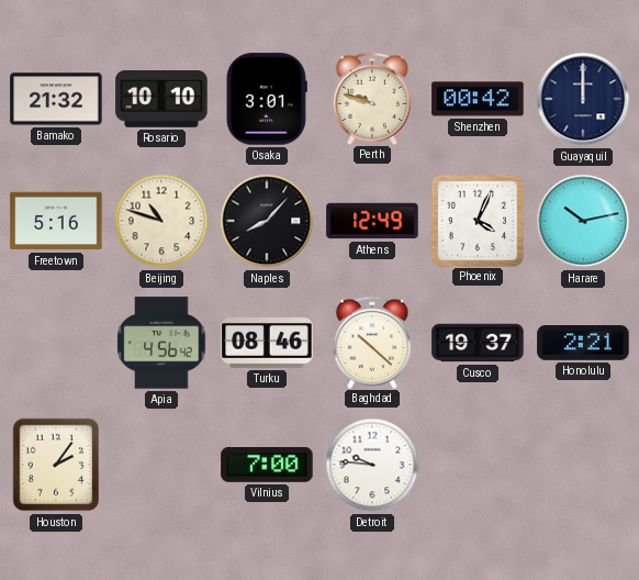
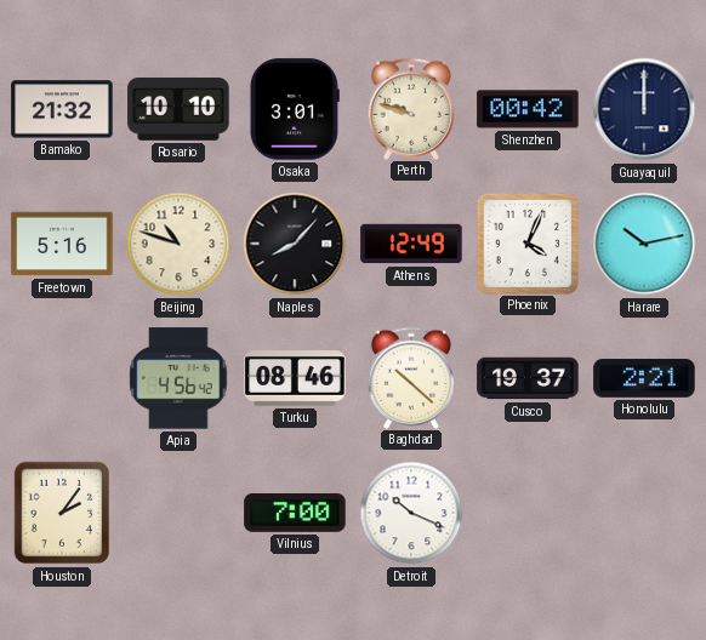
Detroit: 9:46 -> 10:19
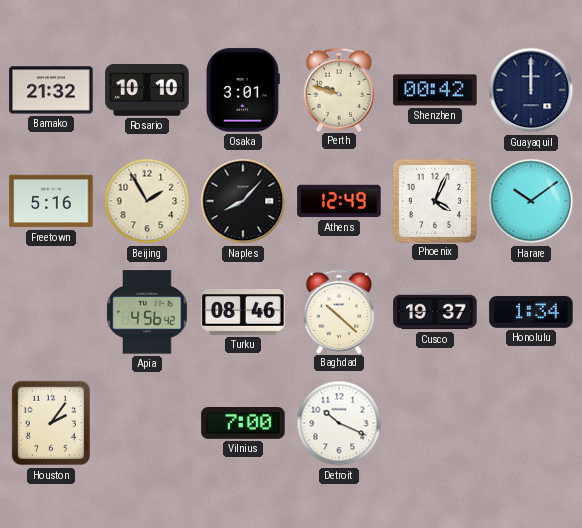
Beijing: 10:48 -> 1:55
Harare: 10:13 -> 10:09
Honolulu: 2:21 -> 1:34
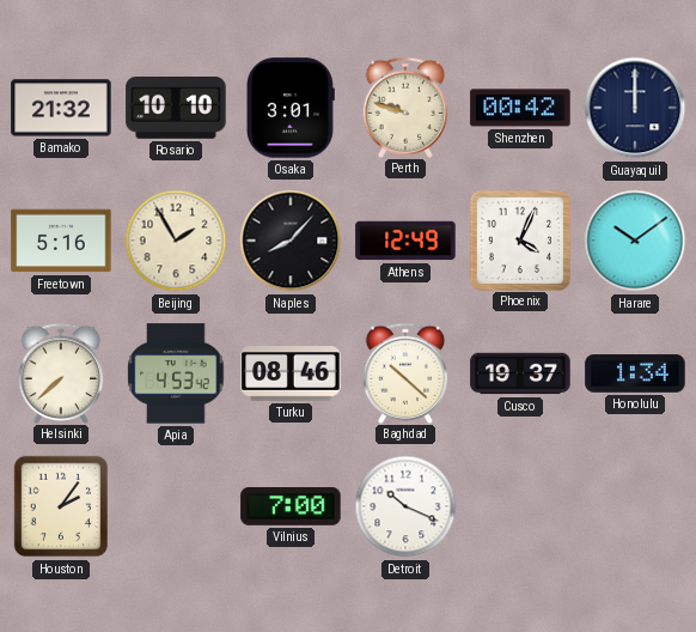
Helsinki: none -> 7:38
Apia: 4:56 -> 4:53
